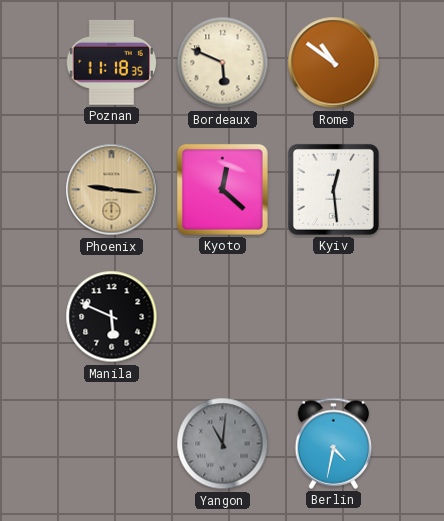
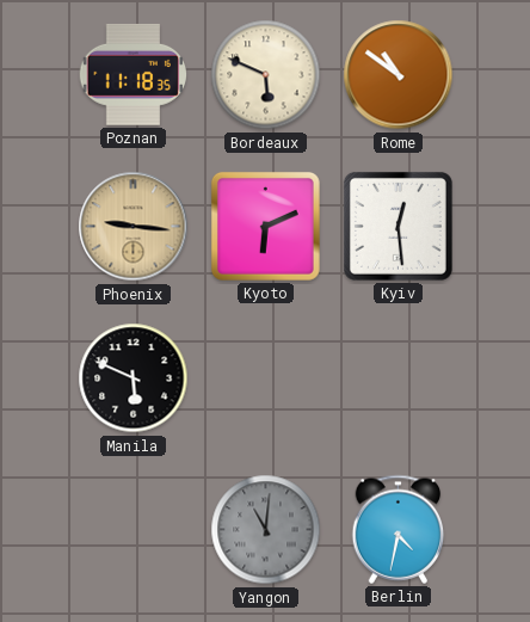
Kyoto: 12:22 -> 6:11
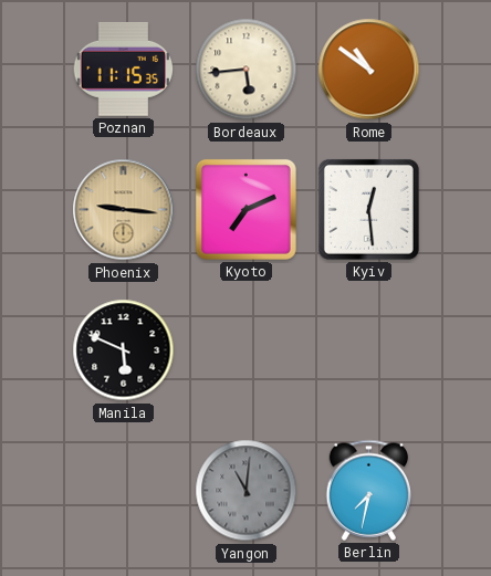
Poznan: 11:18 -> 11:15
Bordeaux: 5:49 -> 5:44
Kyoto: 6:11 -> 7:11
Berlin: 4:32 -> 7:32
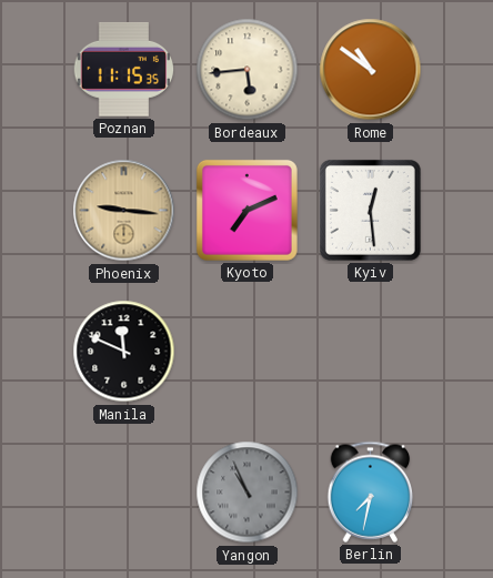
Manila: 5:49 -> 11:49
Yangon: 11:01 -> 10:56
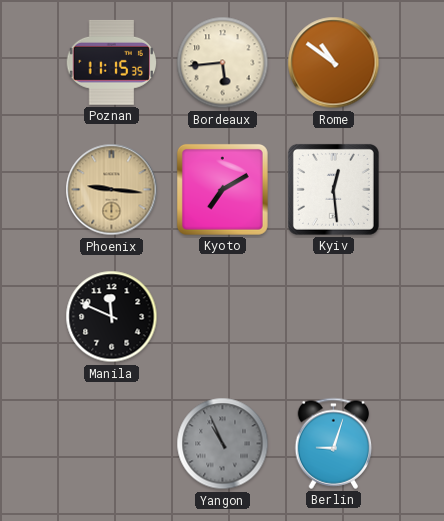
Kyoto: 7:11 -> 7:10
Berlin: 7:32 -> 9:03
